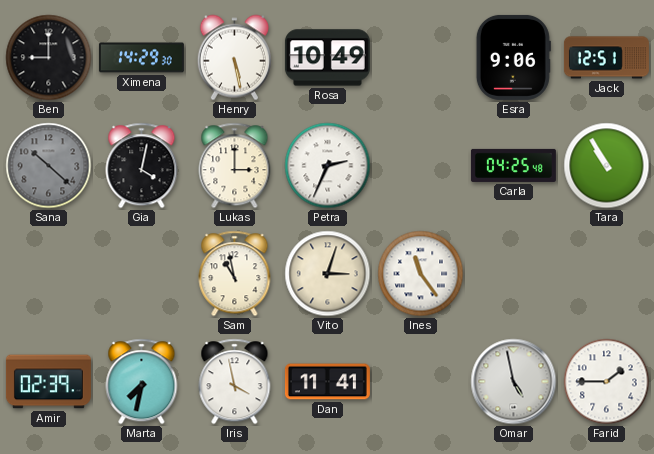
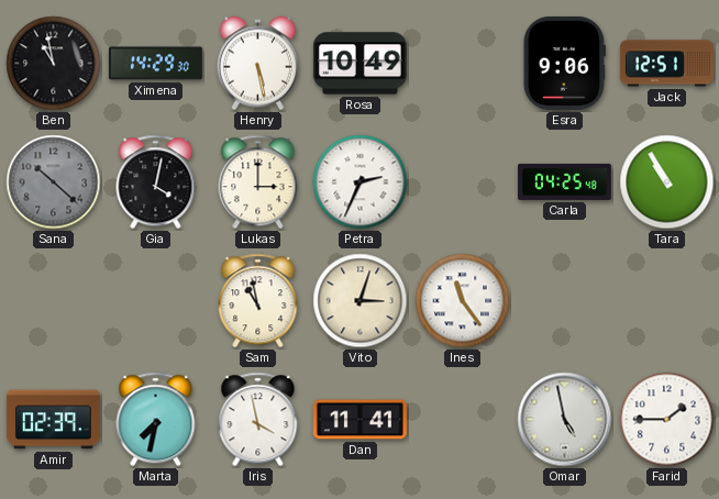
Ben: 9:00 -> 10:58
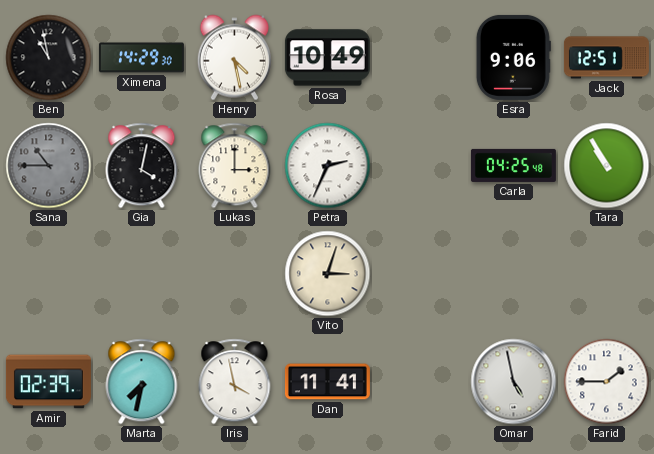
Henry: 5:28 -> 4:28
Sana: 10:22 -> 10:45
Sam: 10:58 -> none
Ines: 11:24 -> none
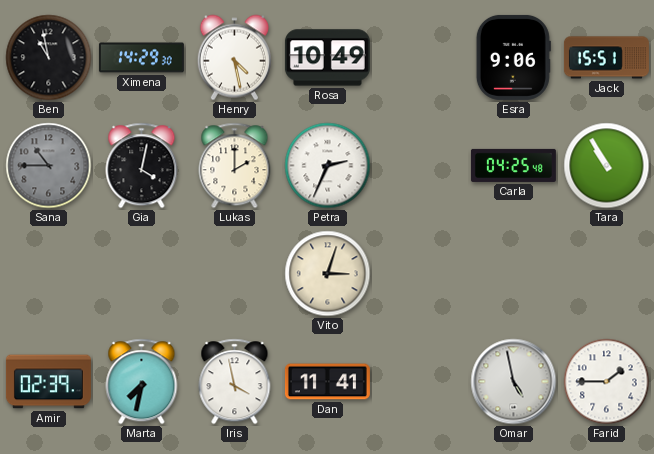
Jack: 12:51 -> 15:51
Lukas: 3:00 -> 2:00
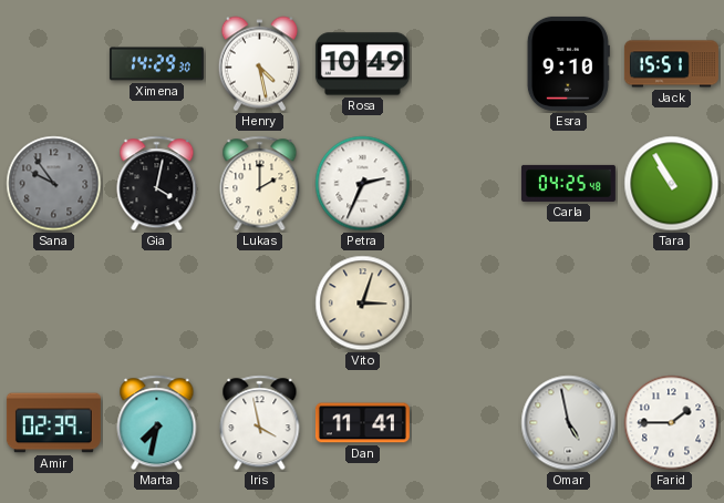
Ben: 10:58 -> none
Esra: 9:06 -> 9:10
Sana: 10:45 -> 9:54
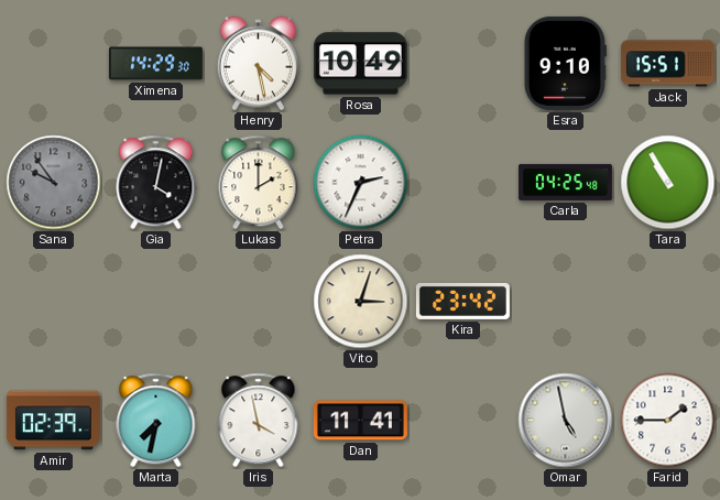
Kira: none -> 23:42
